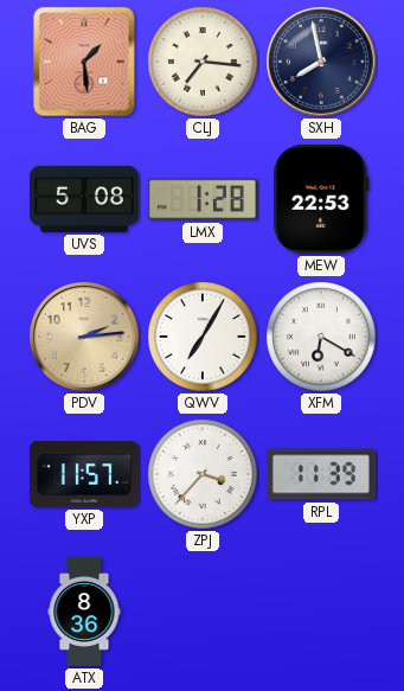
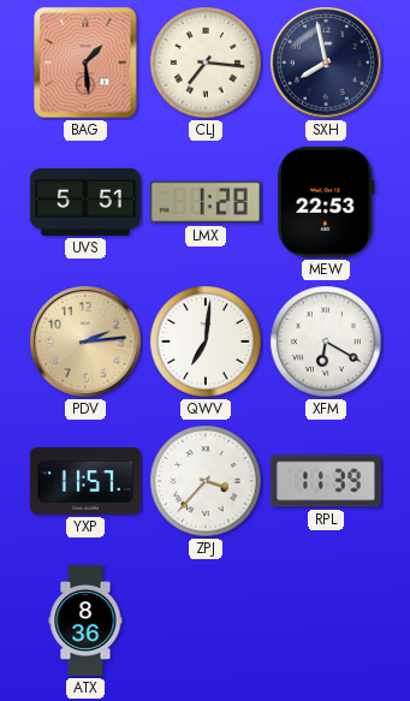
UVS: 5:08 -> 5:51
QWV: 7:05 -> 7:01
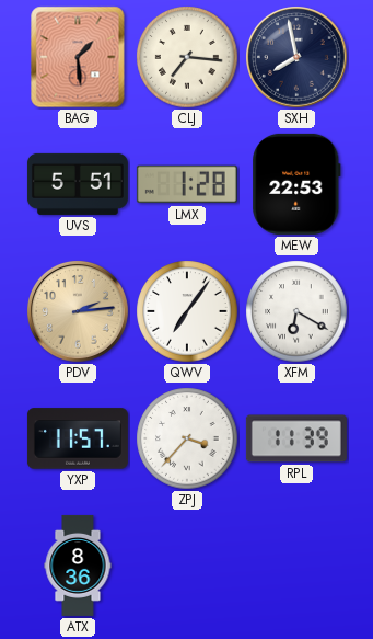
QWV: 7:01 -> 7:06
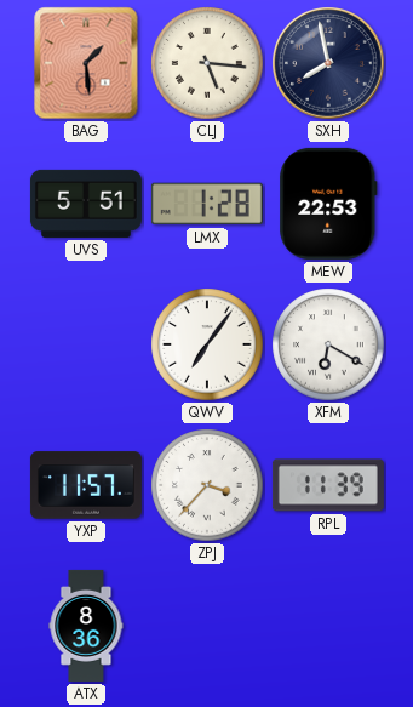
CLJ: 7:16 -> 5:16
PDV: 2:14 -> none
